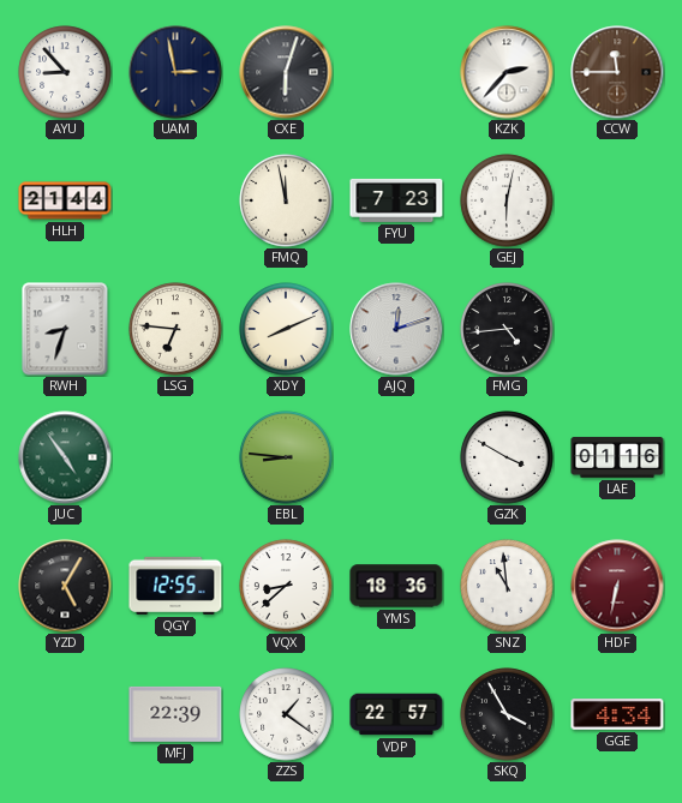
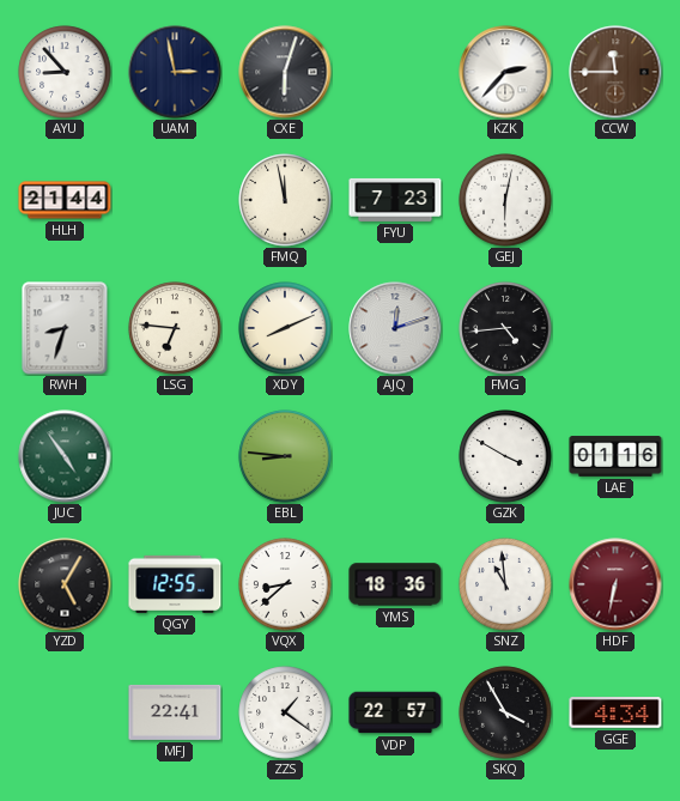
MFJ: 22:39 -> 22:41
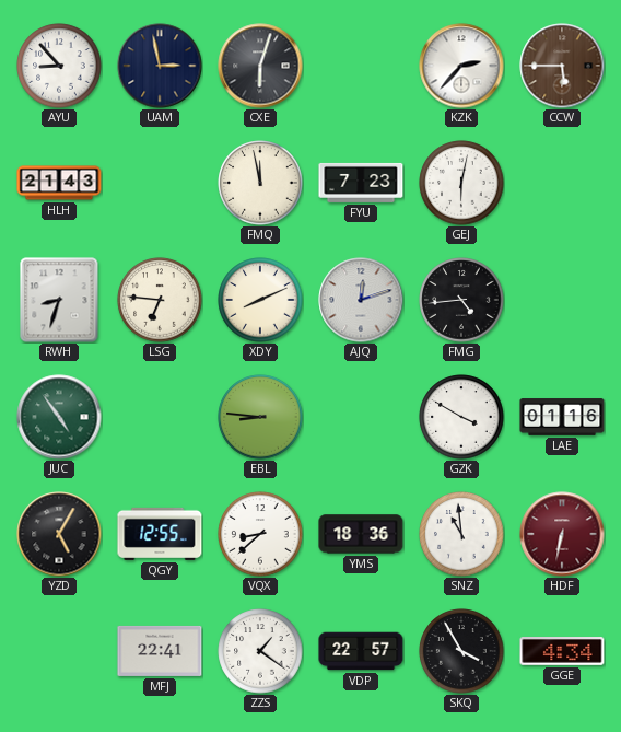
CCW: 11:45 -> 5:45
HLH: 21:44 -> 21:43
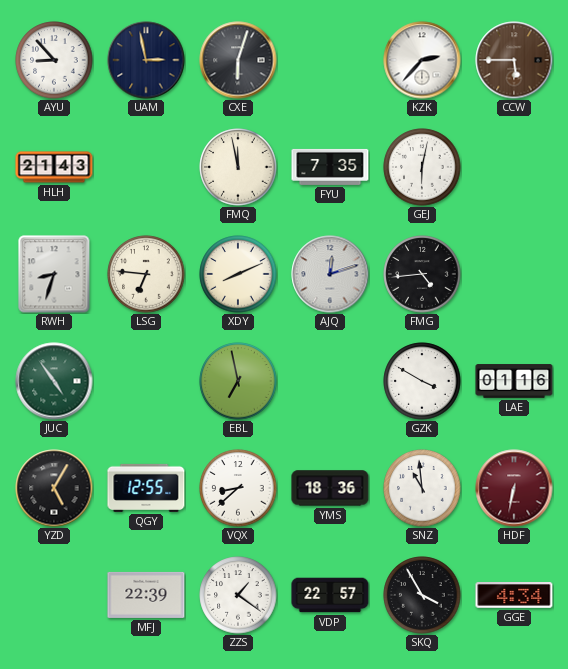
FYU: 7:23 -> 7:35
EBL: 8:46 -> 6:58
MFJ: 22:41 -> 22:39
